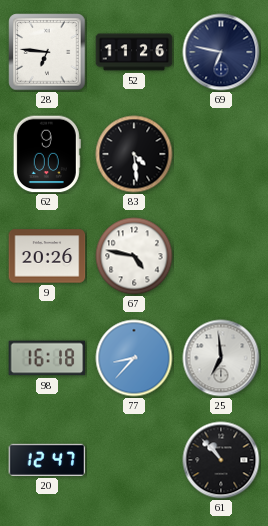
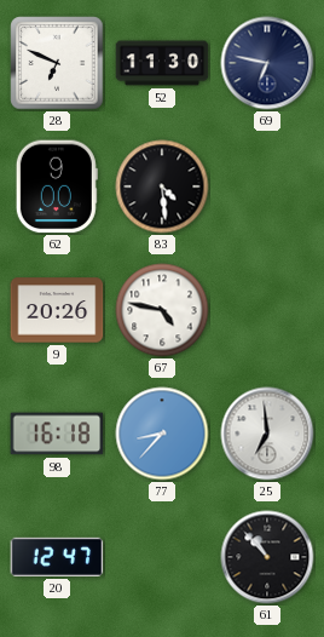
28: 6:46 -> 6:49
52: 11:26 -> 11:30
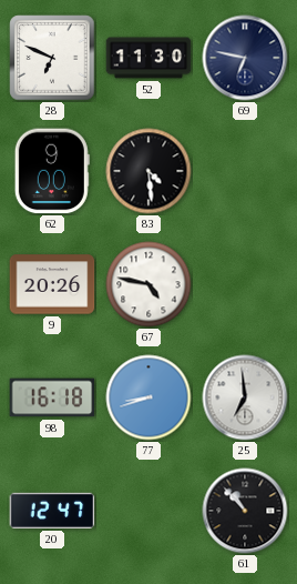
77: 8:37 -> 8:42
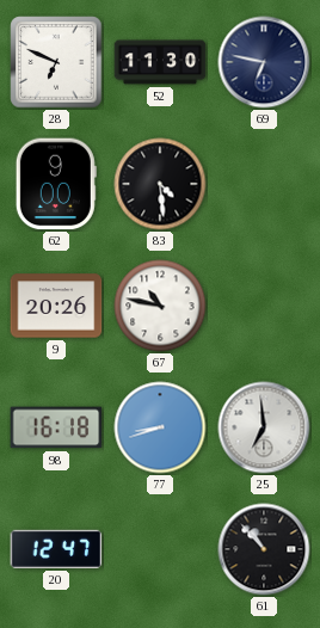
67: 4:47 -> 10:47
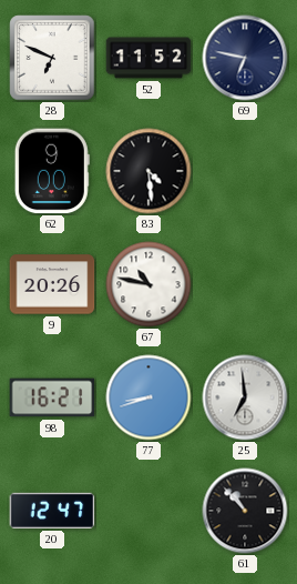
52: 11:30 -> 11:52
98: 16:18 -> 16:21
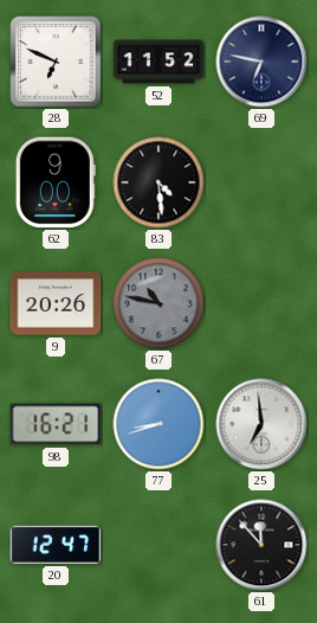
67 dial: white -> grey
61: 10:53 -> 11:53
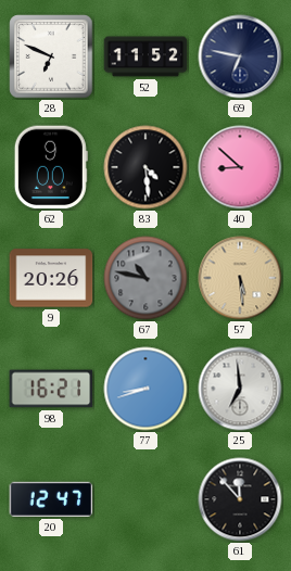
40: none -> 8:52
57: none -> 5:29
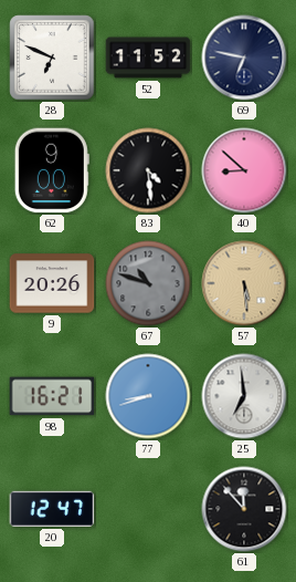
67: 10:47 -> 10:48
